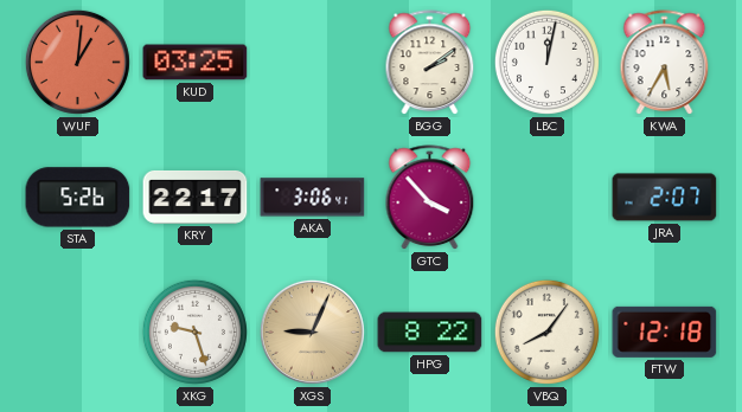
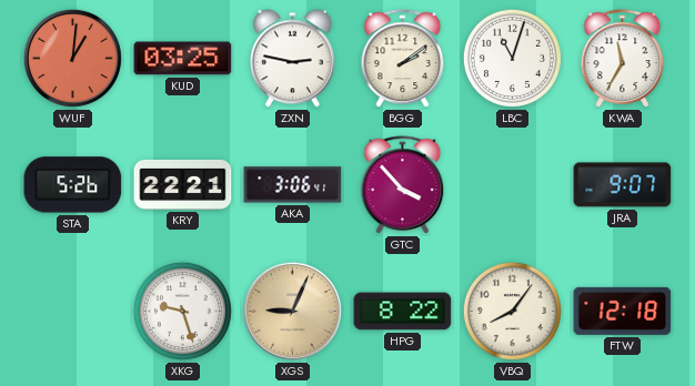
ZXN: none -> 2:47
LBC: 12:02 -> 11:03
KWA: 5:35 -> 11:35
KRY: 22:17 -> 22:21
JRA: 2:07 -> 9:07
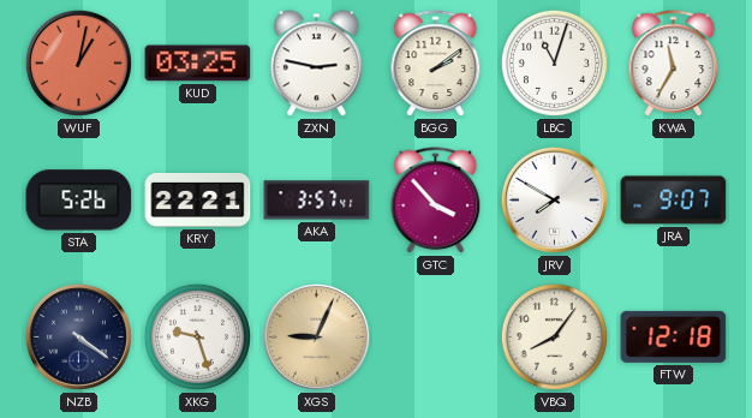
WUF: 1:01 -> 1:02
AKA: 3:06 -> 3:57
JRV: none -> 7:50
NZB: none -> 4:21
HPG: 8:22 -> none
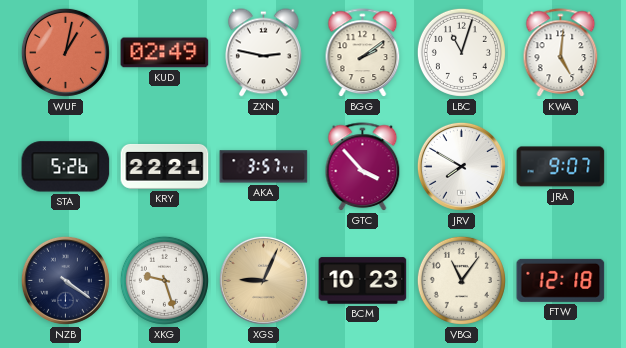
KUD: 03:25 -> 02:49
KWA: 11:35 -> 5:01
BCM: none -> 10:23
VBQ: 8:06 -> 11:06
